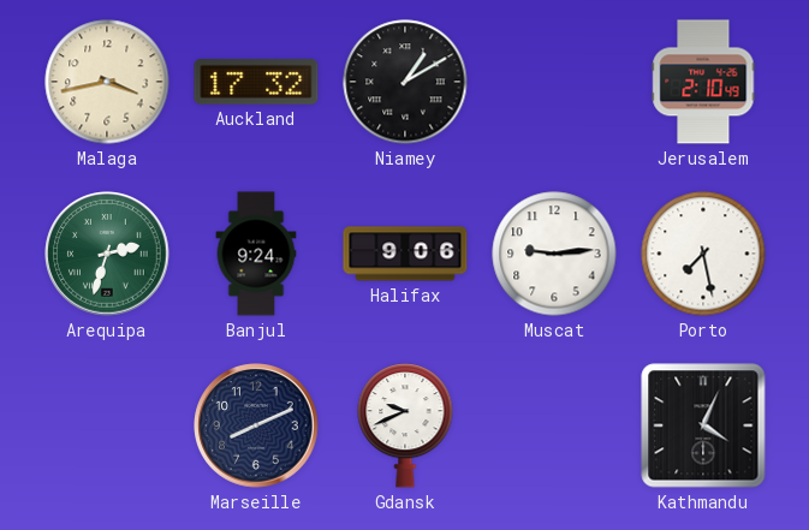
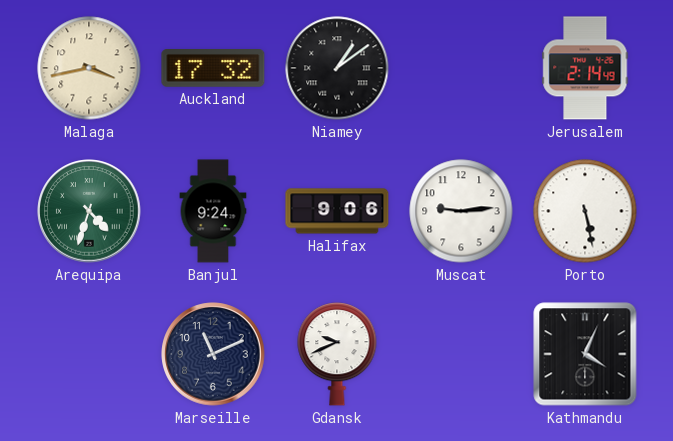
Niamey: 1:10 -> 1:09
Jerusalem: 2:10 -> 2:14
Arequipa: 2:33 -> 4:33
Porto: 7:28 -> 5:28
Marseille: 8:11 -> 11:11
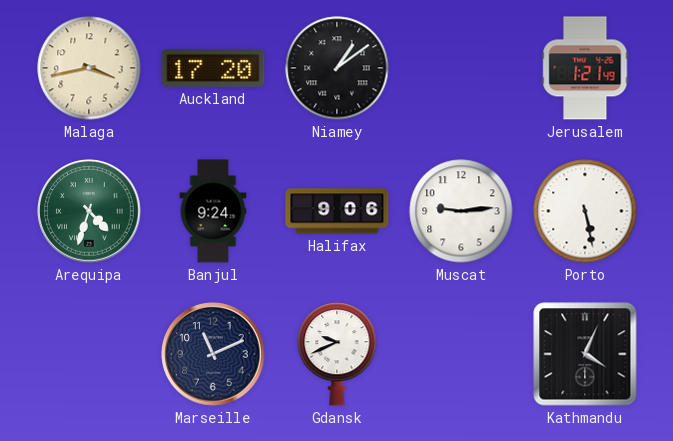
Auckland: 17:32 -> 17:20
Jerusalem: 2:14 -> 1:21
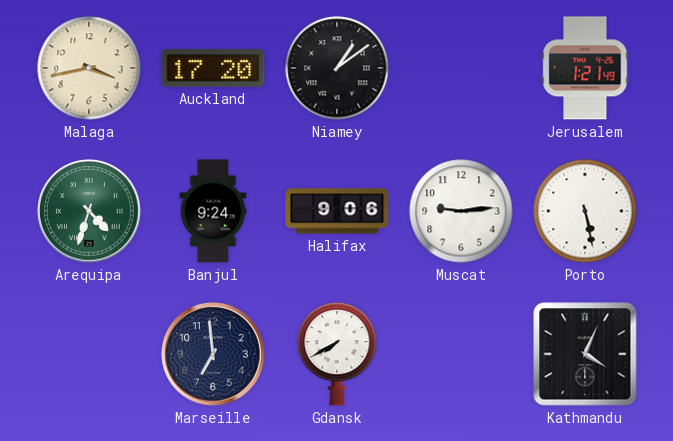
Marseille: 11:11 -> 6:59
Gdansk: 9:41 -> 7:40
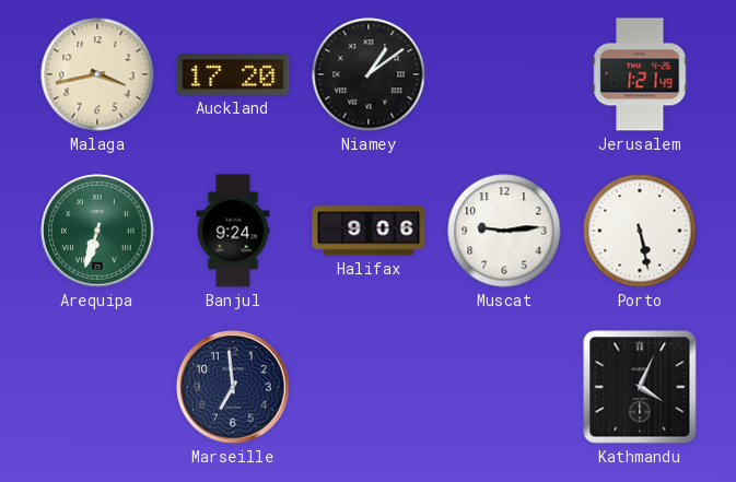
Arequipa: 4:33 -> 6:33
Gdansk: 7:40 -> none
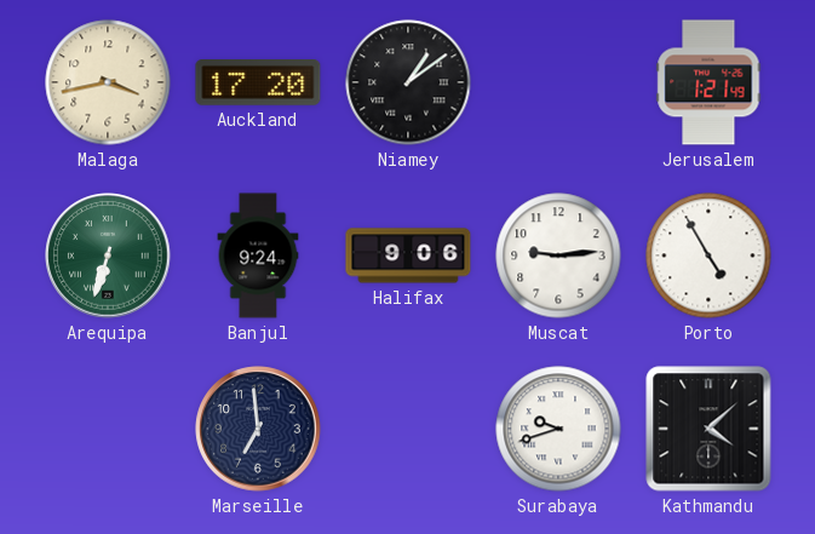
Porto: 5:28 -> 4:55
Surabaya: none -> 9:42
Kathmandu: 4:04 -> 4:08
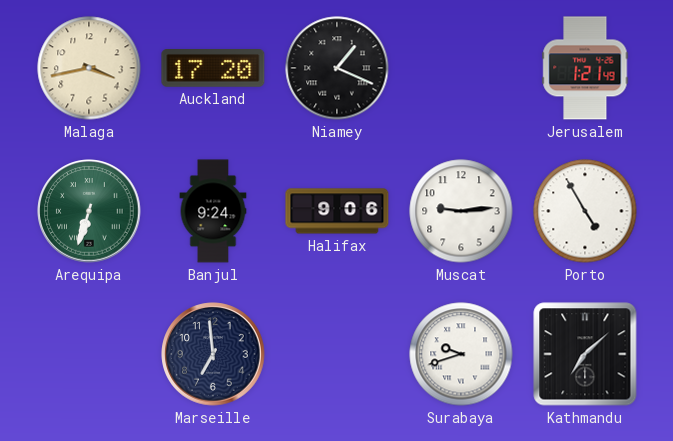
Niamey: 1:09 -> 1:19
Kathmandu: 4:08 -> 7:08
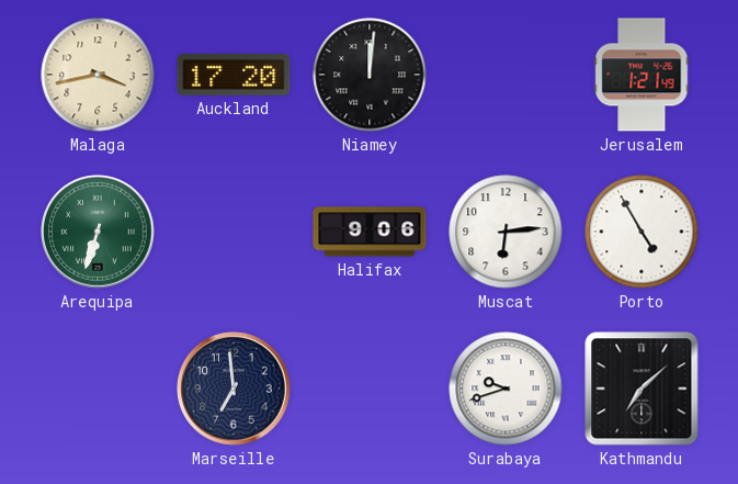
Niamey: 1:19 -> 12:01
Banjul: 9:24 -> none
Muscat: 9:14 -> 6:14
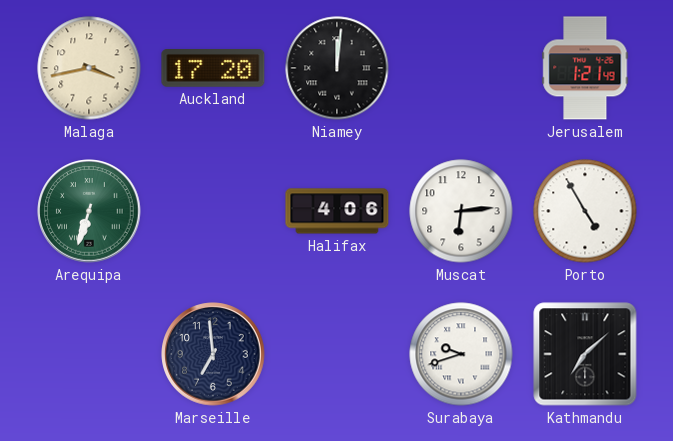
Halifax: 9:06 -> 4:06
